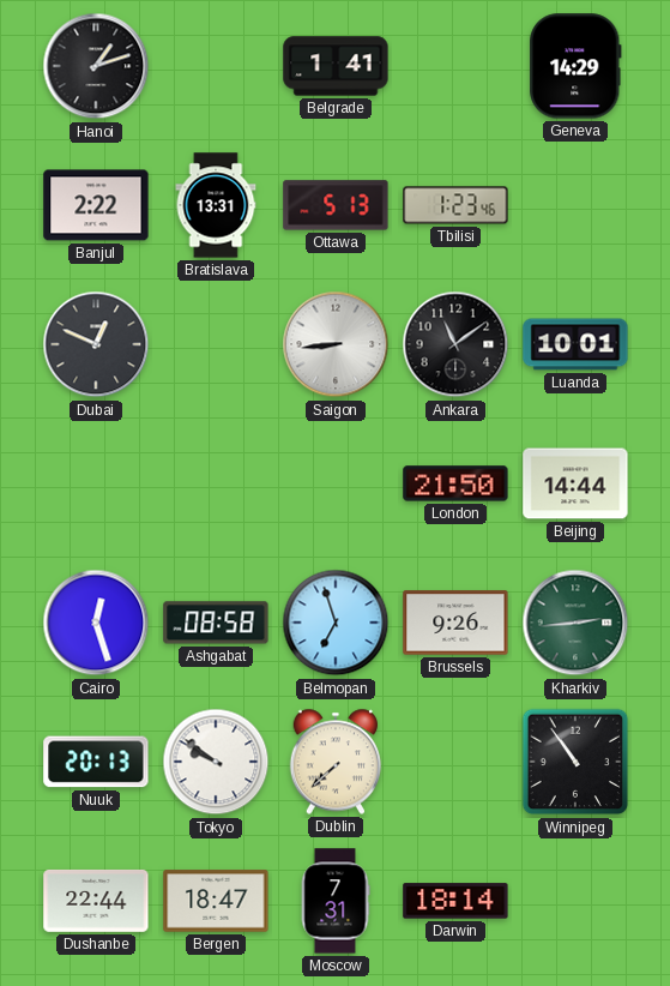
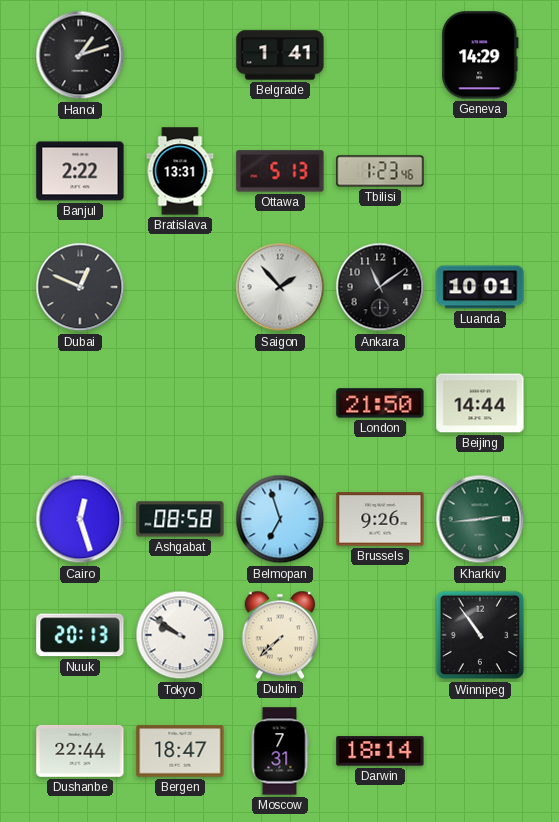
Saigon: 8:44 -> 1:53
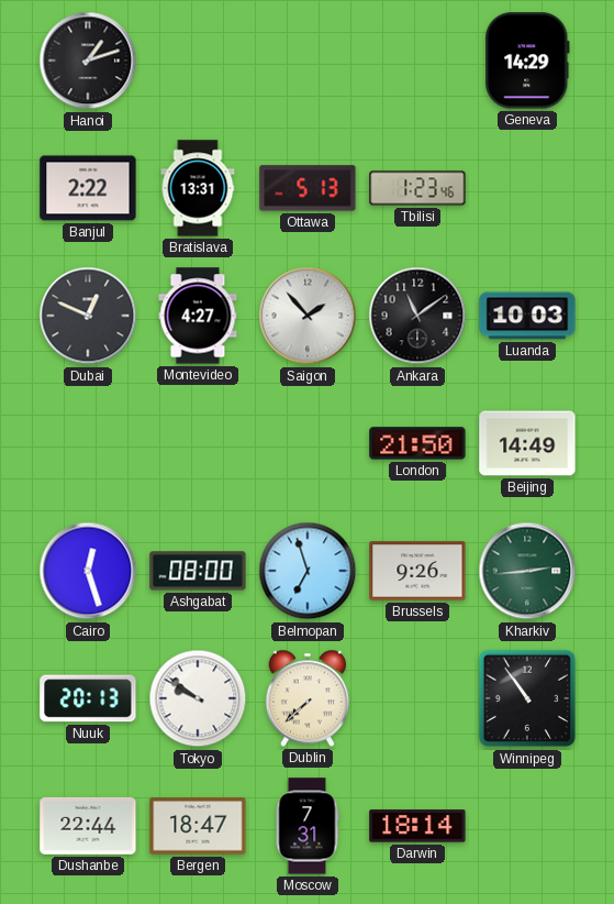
Belgrade: 1:41 -> none
Montevideo: none -> 4:27
Luanda: 10:01 -> 10:03
Beijing: 14:44 -> 14:49
Ashgabat: 08:58 -> 08:00
